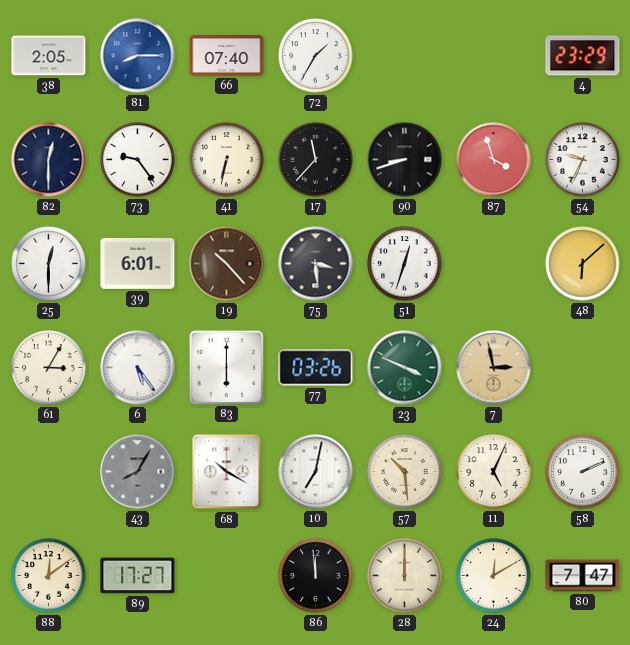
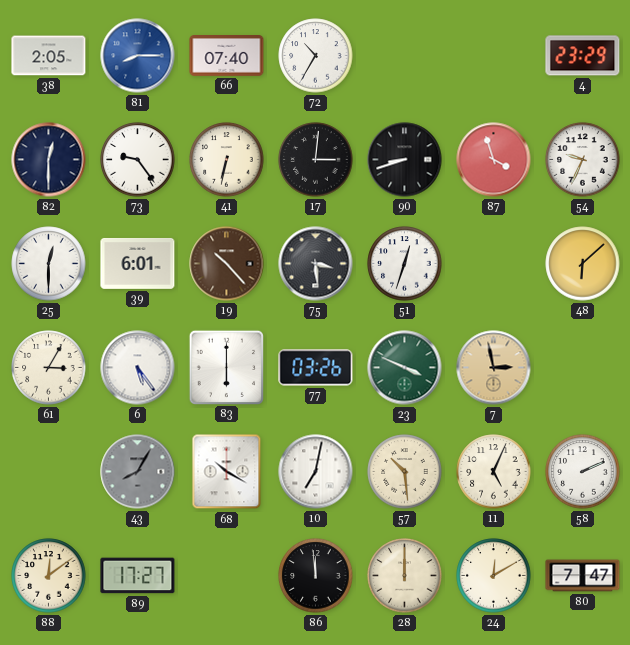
72: 1:35 -> 10:35
17: 11:37 -> 3:01
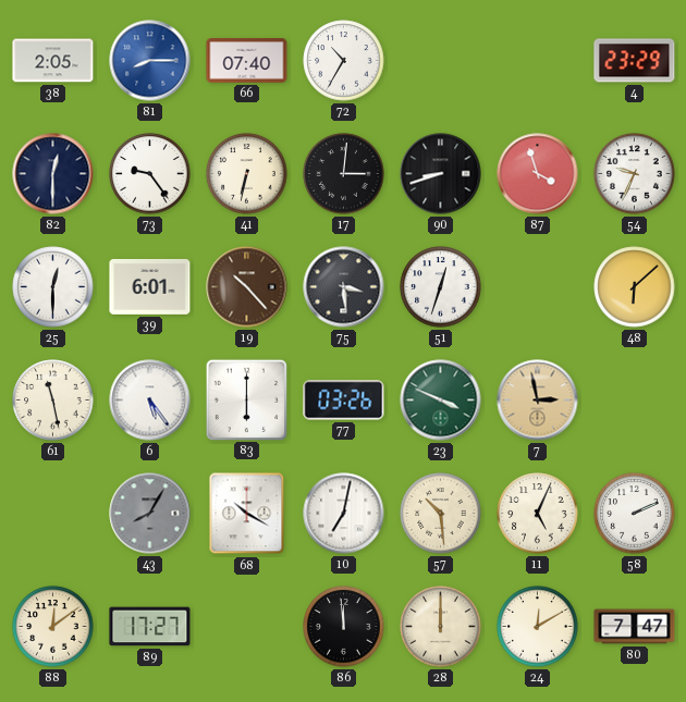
61: 3:05 -> 11:28
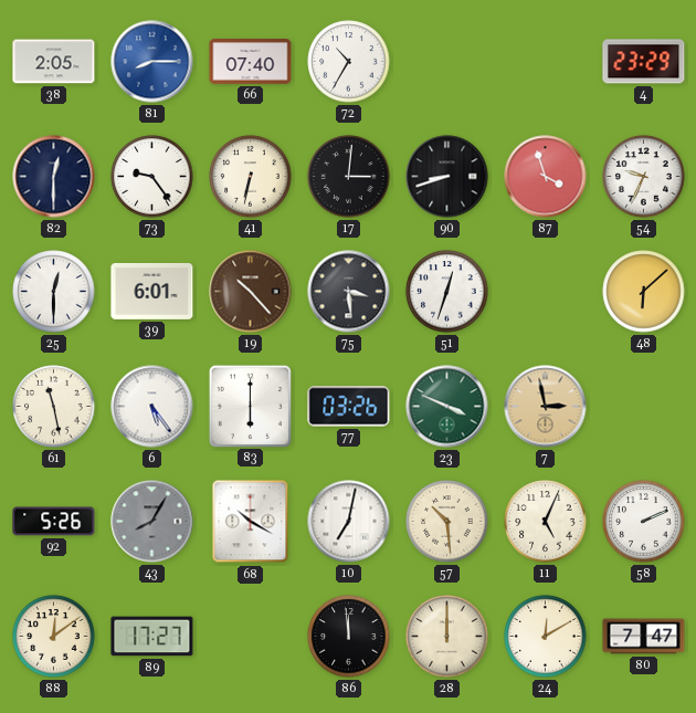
92: none -> 5:26
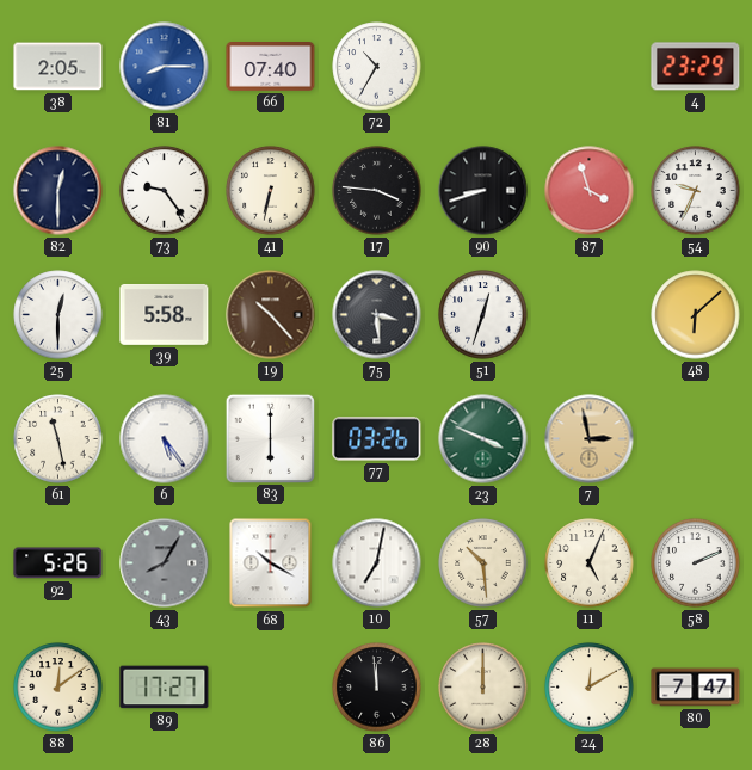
17: 3:01 -> 3:46
39: 6:01 -> 5:58
